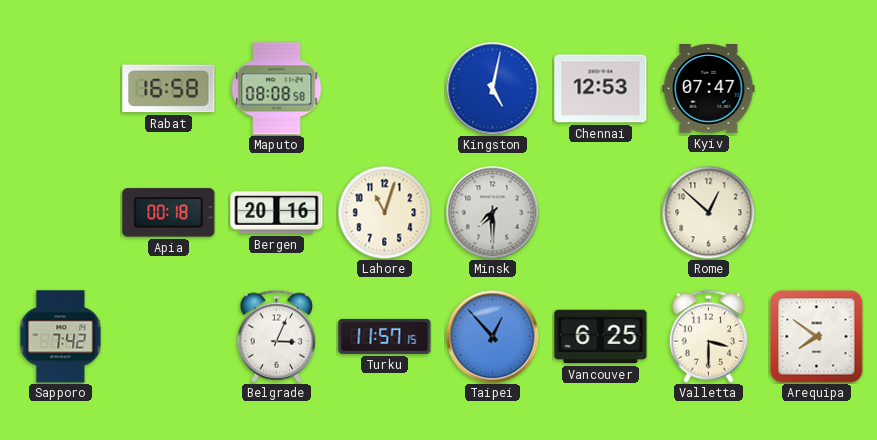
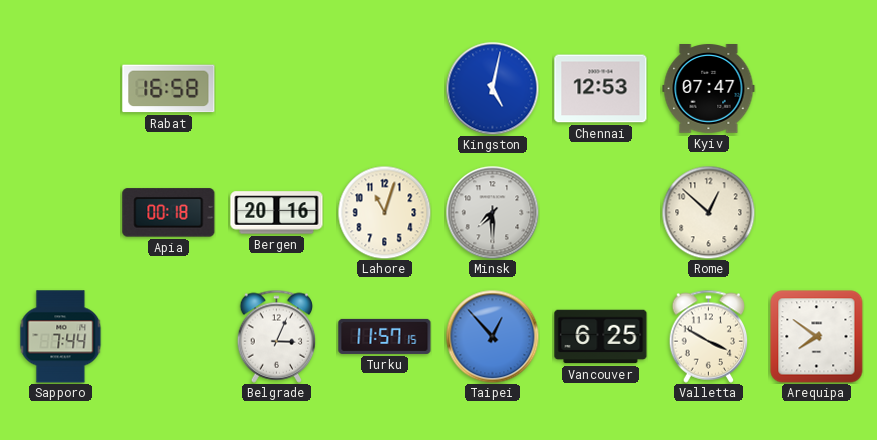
Maputo: 08:08 -> none
Sapporo: 7:42 -> 7:44
Valletta: 3:30 -> 3:50
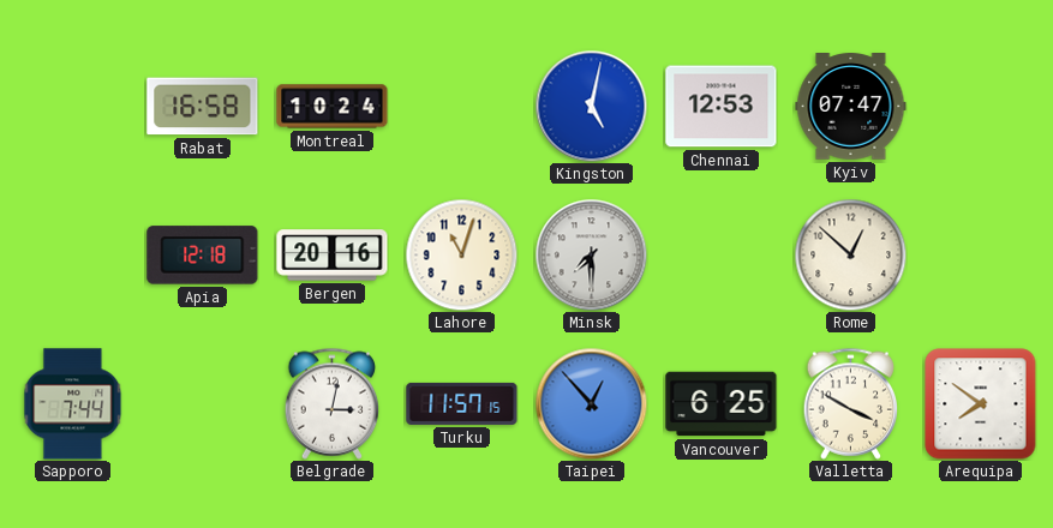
Montreal: none -> 10:24
Apia: 00:18 -> 12:18
Belgrade: 3:04 -> 3:02
